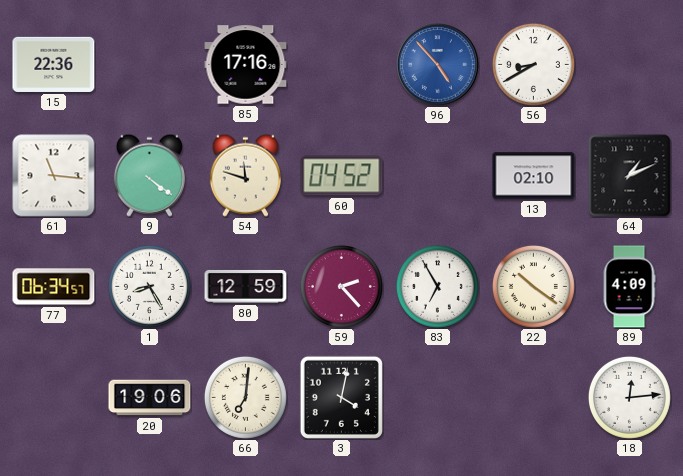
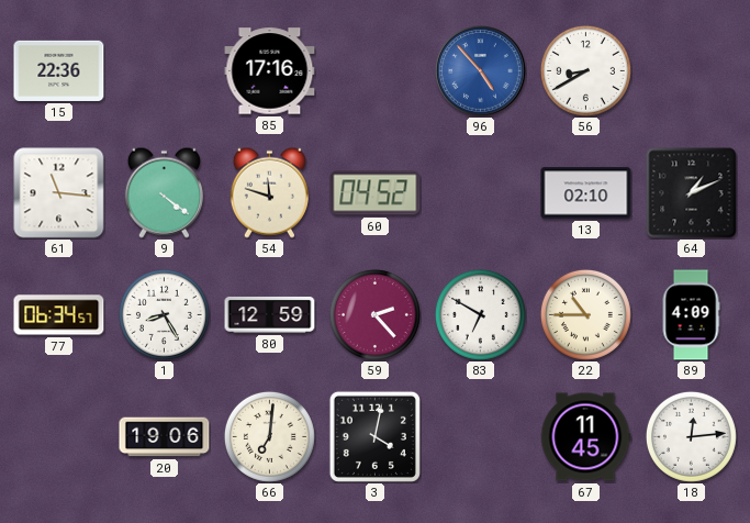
83: 6:55 -> 6:50
22: 10:21 -> 10:45
67: none -> 11:45
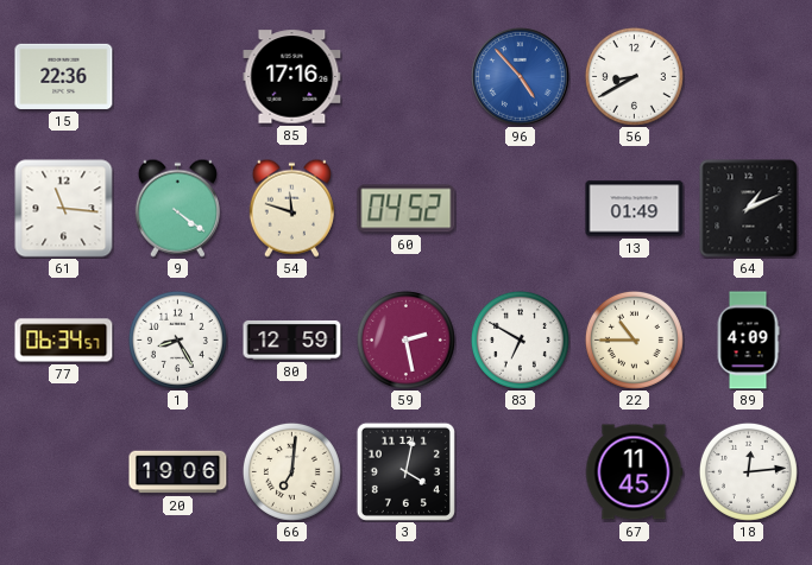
13: 02:10 -> 01:49
59: 2:23 -> 2:28
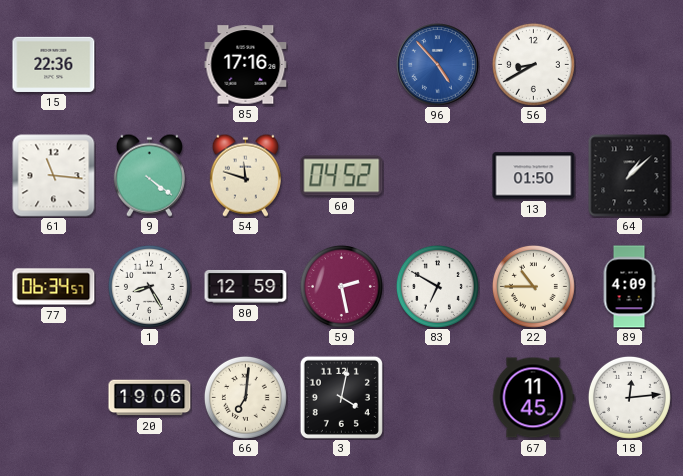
13: 01:49 -> 01:50
64: 1:11 -> 1:08
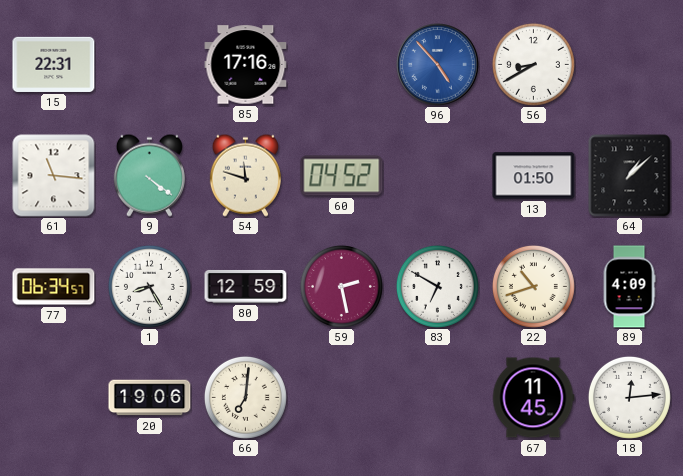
15: 22:36 -> 22:31
22: 10:45 -> 10:42
3: 4:02 -> none
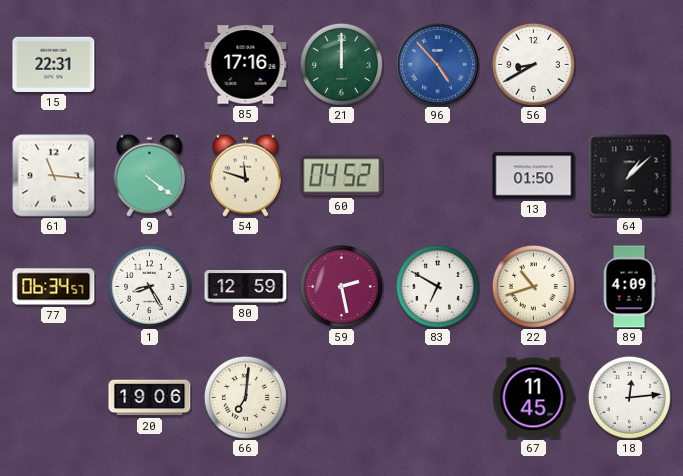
21: none -> 12:00
